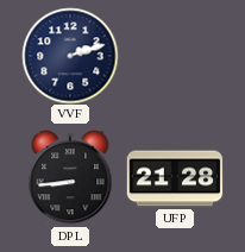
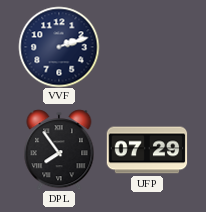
DPL: 8:44 -> 7:54
UFP: 21:28 -> 07:29
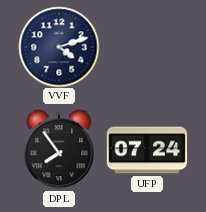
VVF: 2:12 -> 4:12
UFP: 07:29 -> 07:24
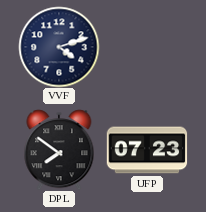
DPL: 7:54 -> 7:51
UFP: 07:24 -> 07:23
